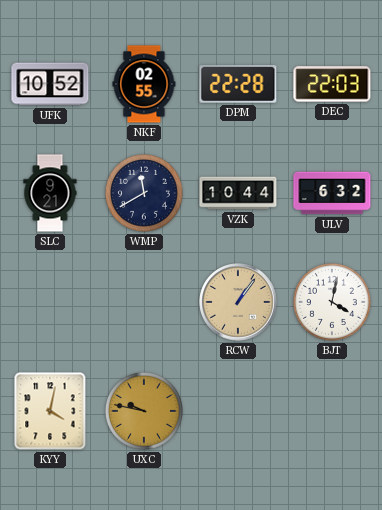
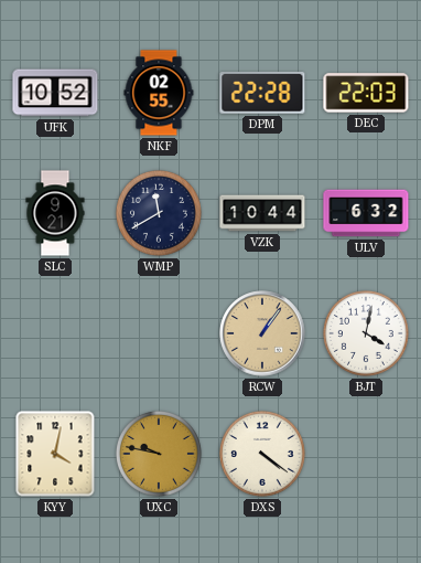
DXS: none -> 4:21
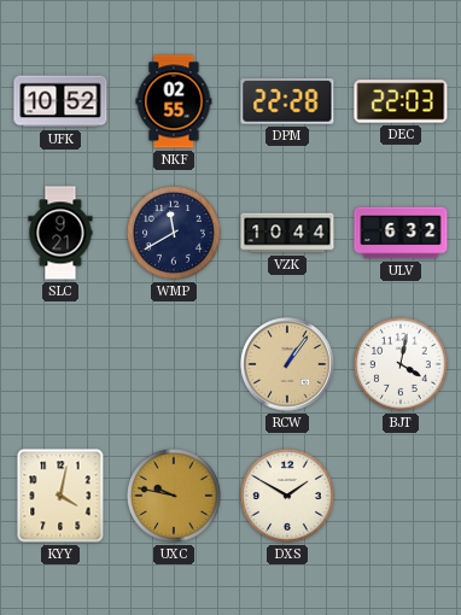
DXS: 4:21 -> 1:50
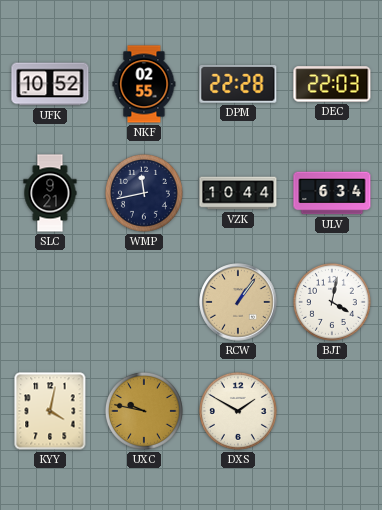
WMP: 11:40 -> 11:43
ULV: 6:32 -> 6:34
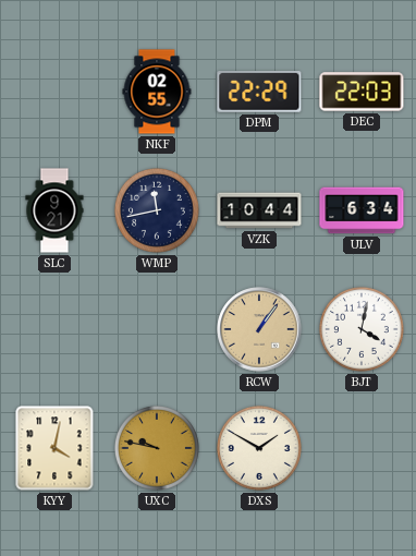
UFK: 10:52 -> none
DPM: 22:28 -> 22:29
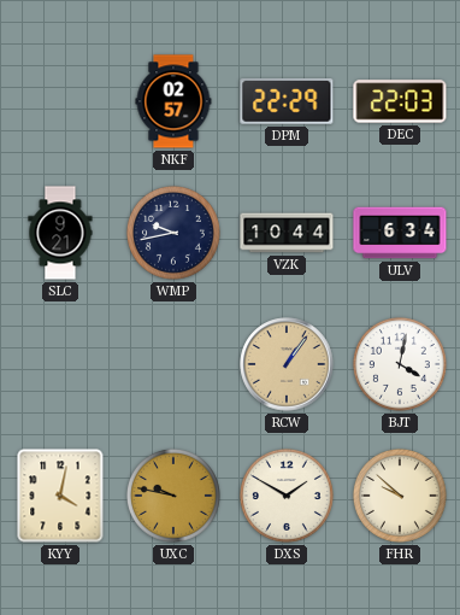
NKF: 02:55 -> 02:57
WMP: 11:43 -> 9:43
FHR: none -> 9:52
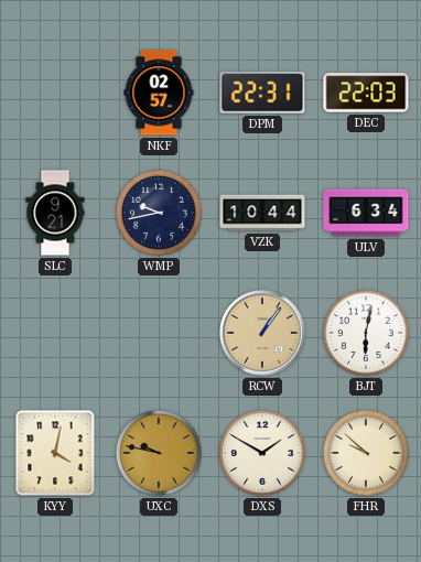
DPM: 22:29 -> 22:31
BJT: 4:02 -> 6:02
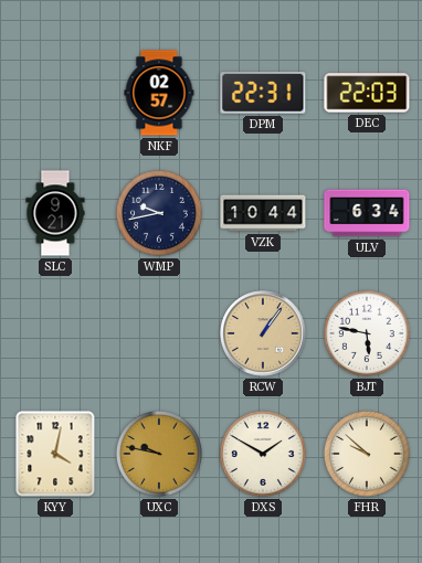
BJT: 6:02 -> 5:47
